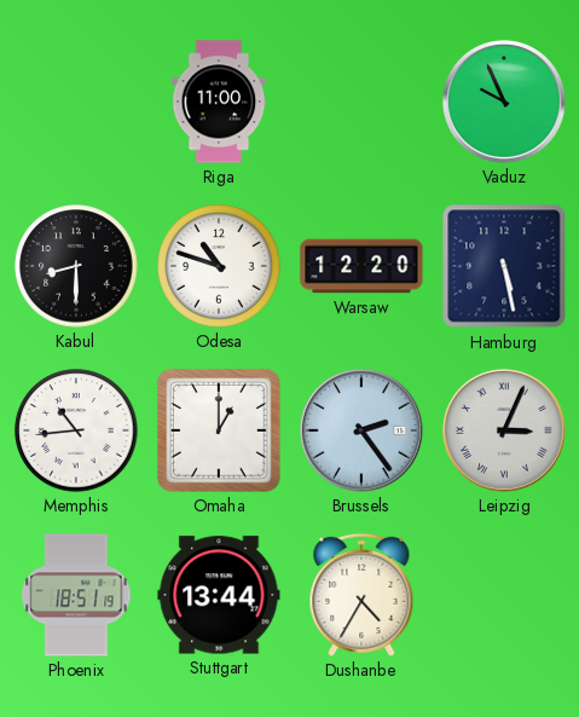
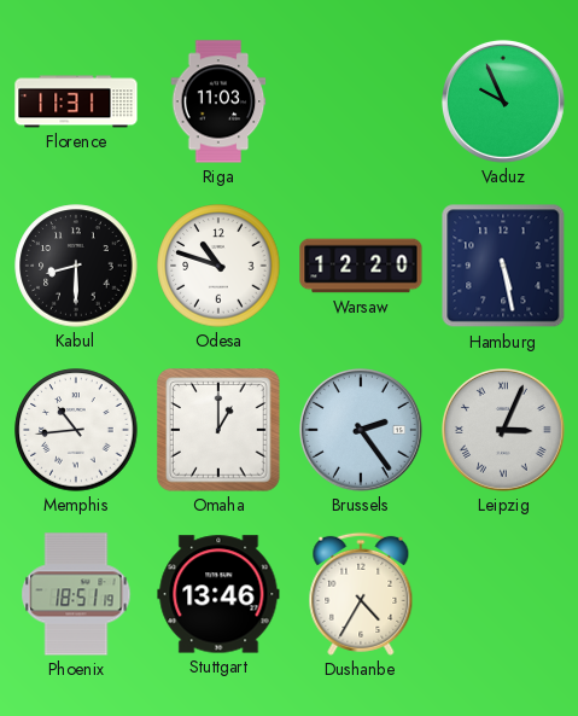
Florence: none -> 11:31
Riga: 11:00 -> 11:03
Stuttgart: 13:44 -> 13:46
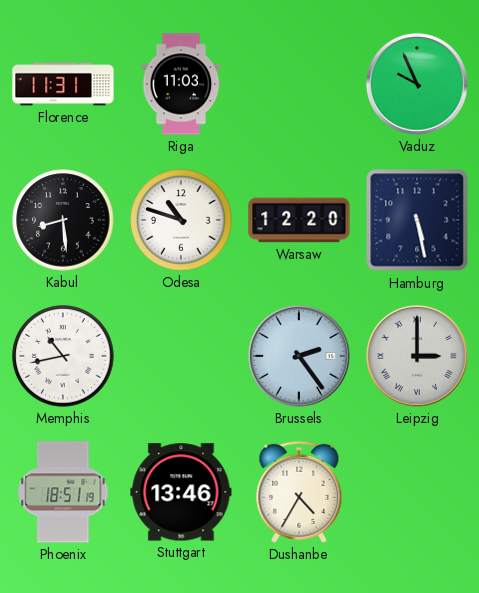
Kabul: 8:30 -> 8:29
Memphis: 10:44 -> 10:43
Omaha: 1:00 -> none
Leipzig: 3:04 -> 3:00
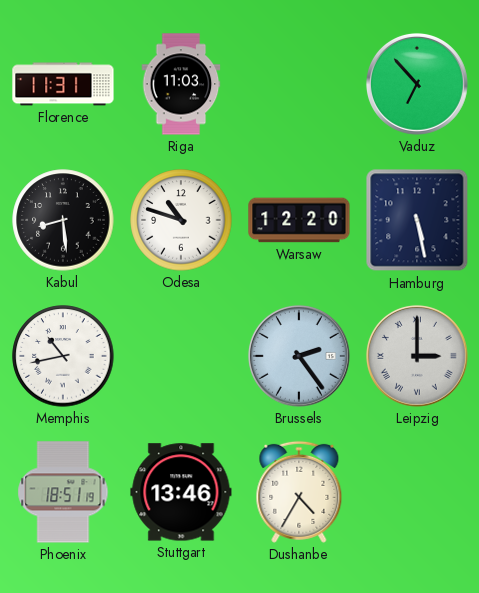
Vaduz: 9:56 -> 6:53
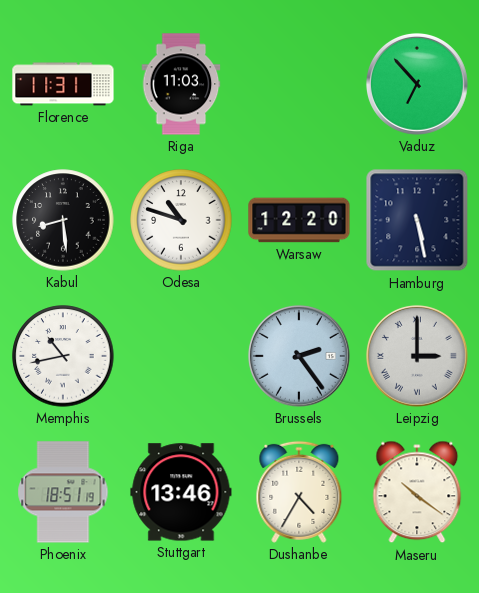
Maseru: none -> 10:21
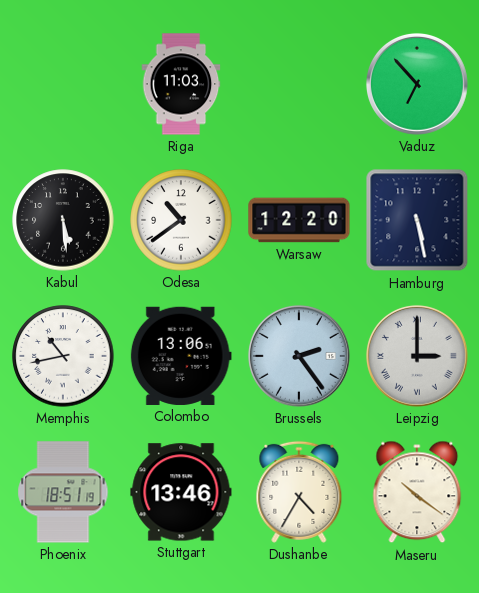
Florence: 11:31 -> none
Kabul: 8:29 -> 5:29
Odesa: 10:48 -> 10:39
Colombo: none -> 13:06
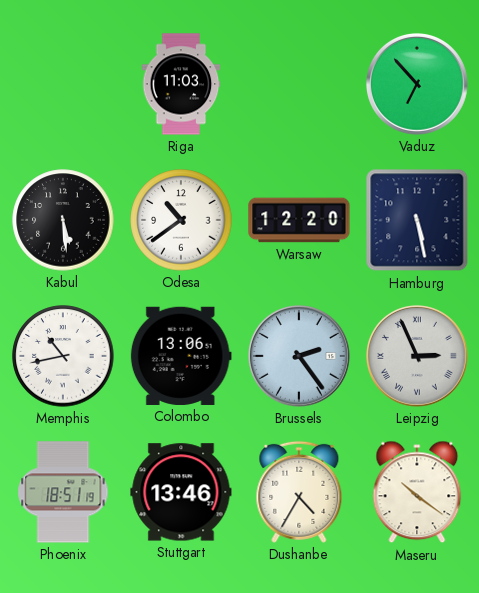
Leipzig: 3:00 -> 2:56
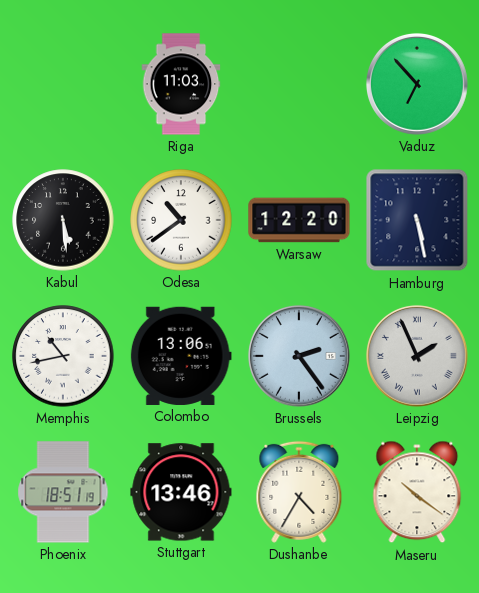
Leipzig: 2:56 -> 1:56
